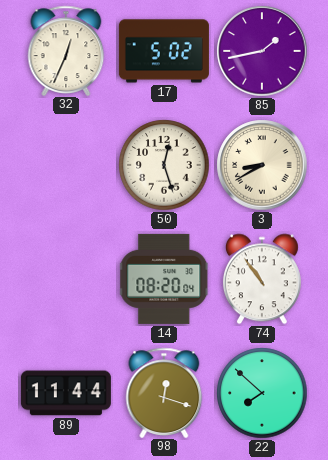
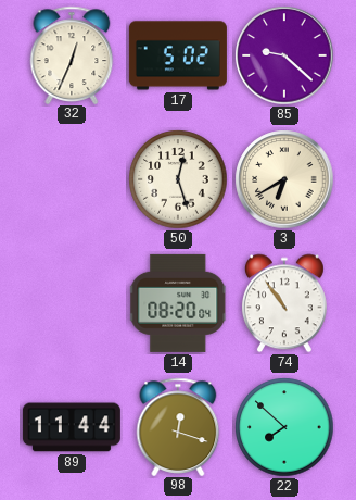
85: 1:43 -> 9:22
3: 8:40 -> 6:40
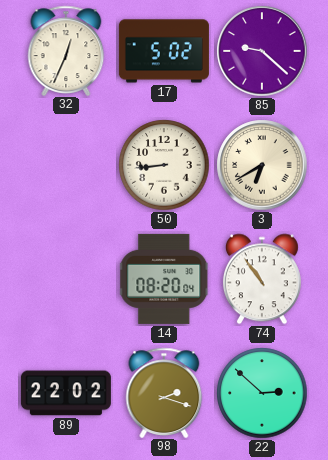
50: 12:27 -> 8:44
89: 11:44 -> 22:02
98: 12:18 -> 2:18
22: 7:52 -> 2:52
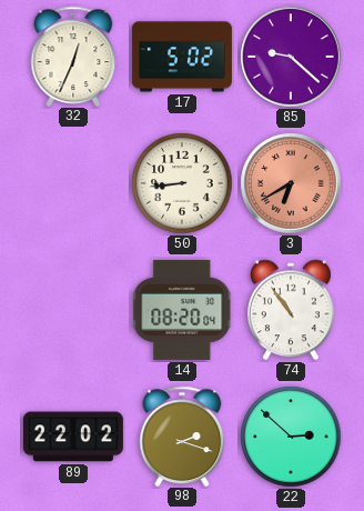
3 dial: cream -> salmon
